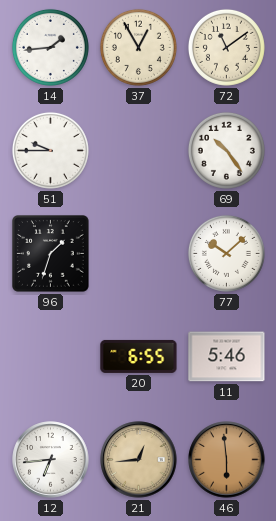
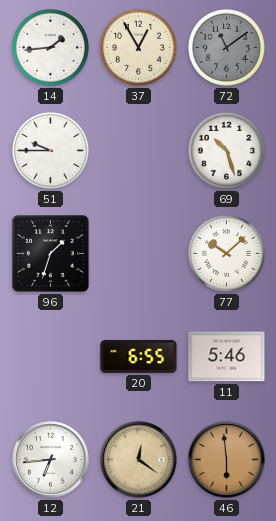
72 dial: cream -> grey
69: 10:24 -> 10:27
21: 12:44 -> 12:21
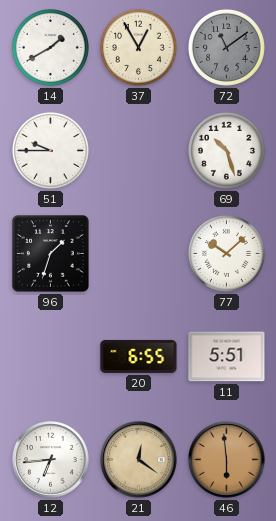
14: 1:44 -> 1:40
11: 5:46 -> 5:51
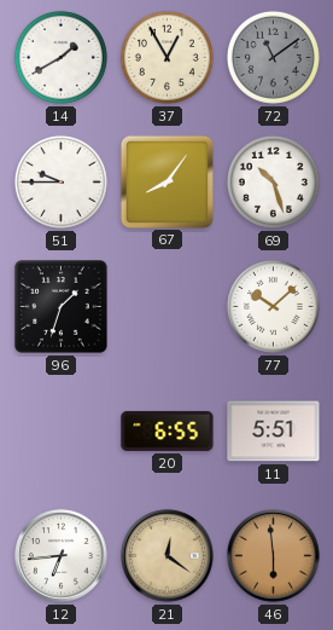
67: none -> 8:06
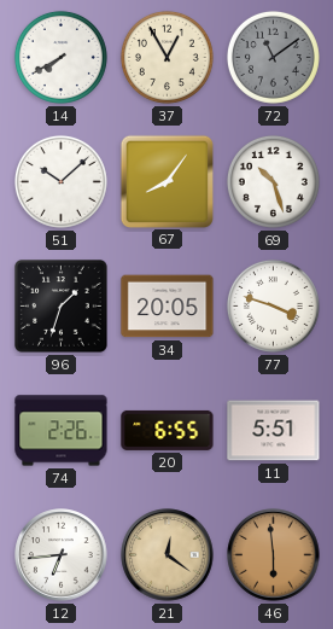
14: 1:40 -> 7:40
51: 9:45 -> 10:08
34: none -> 20:05
77: 10:08 -> 3:48
74: none -> 2:26
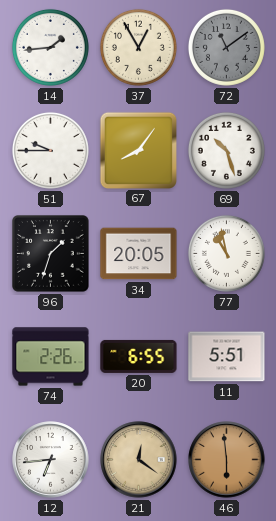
14: 7:40 -> 1:44
51: 10:08 -> 9:45
77: 3:48 -> 10:58
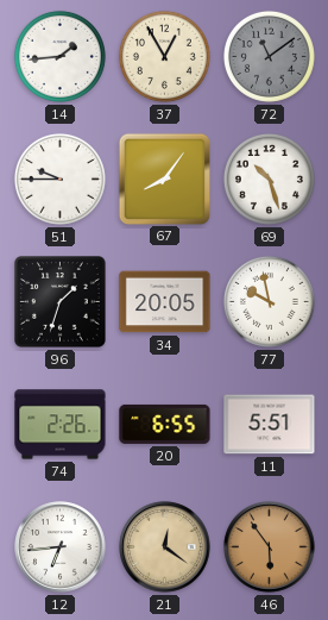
77: 10:58 -> 9:58
46: 5:59 -> 5:54
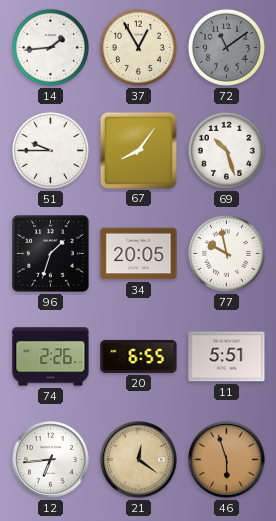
46: 5:54 -> 5:57
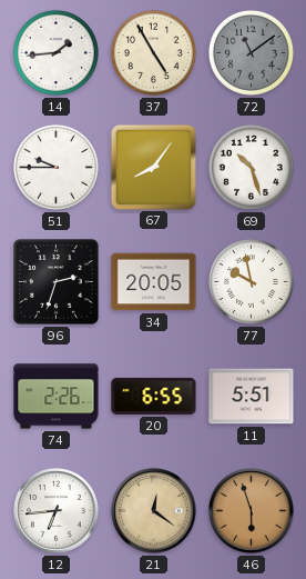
37: 12:55 -> 4:55
96: 1:33 -> 2:33
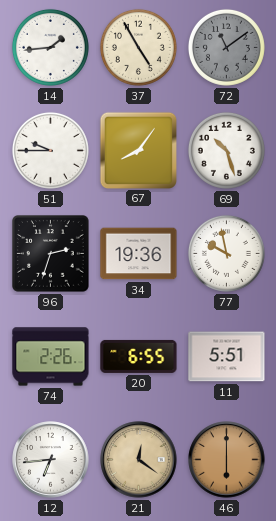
34: 20:05 -> 19:36
46: 5:57 -> 6:00
